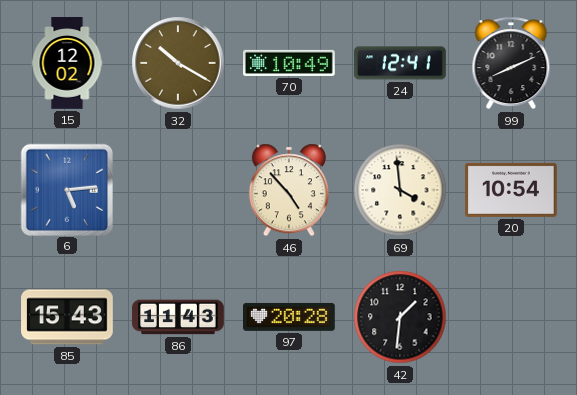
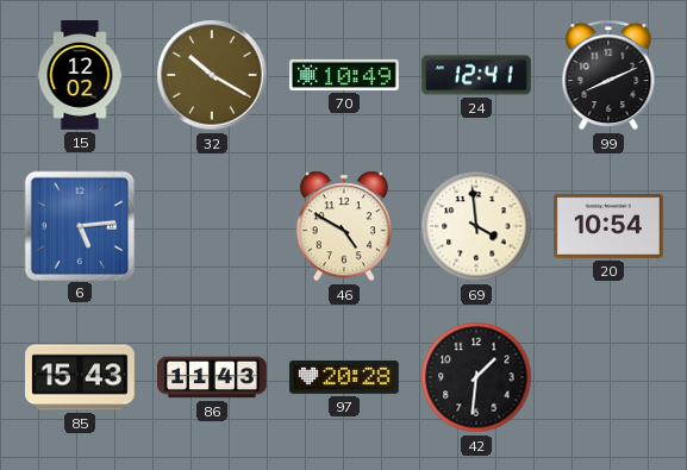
46: 4:53 -> 4:50
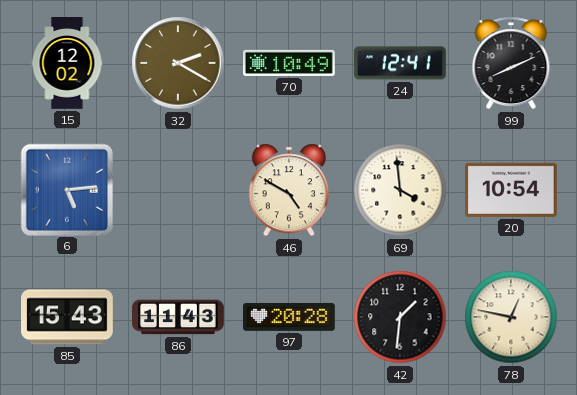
32: 10:20 -> 2:20
78: none -> 12:47
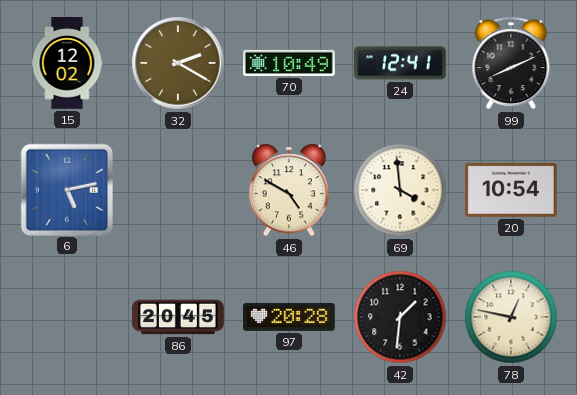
6: 5:14 -> 5:13
85: 15:43 -> none
86: 11:43 -> 20:45
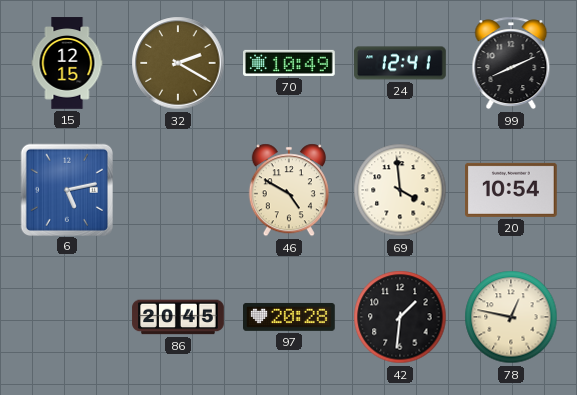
15: 12:02 -> 12:15
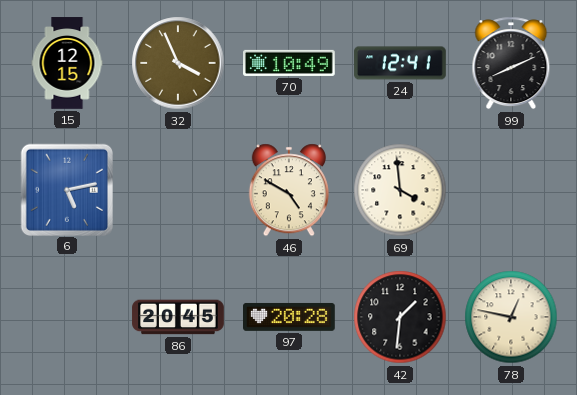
32: 2:20 -> 3:56
20: 10:54 -> none
